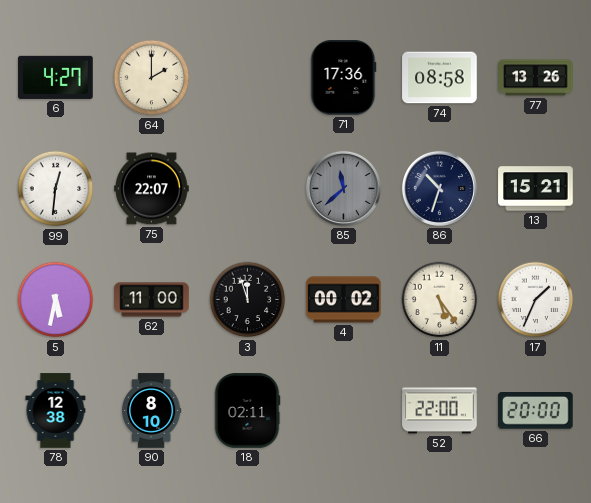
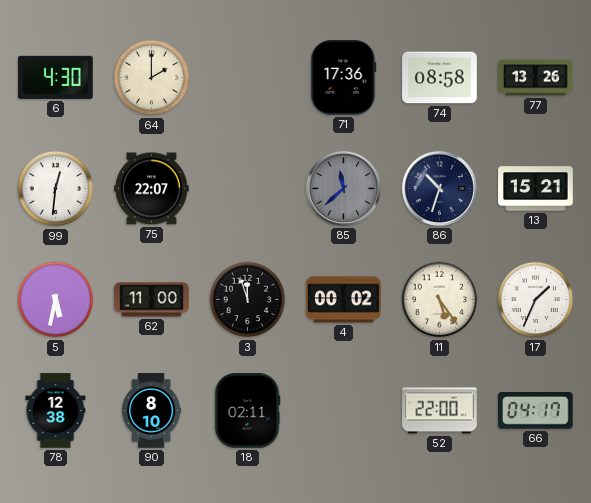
6: 4:27 -> 4:30
66: 20:00 -> 04:17
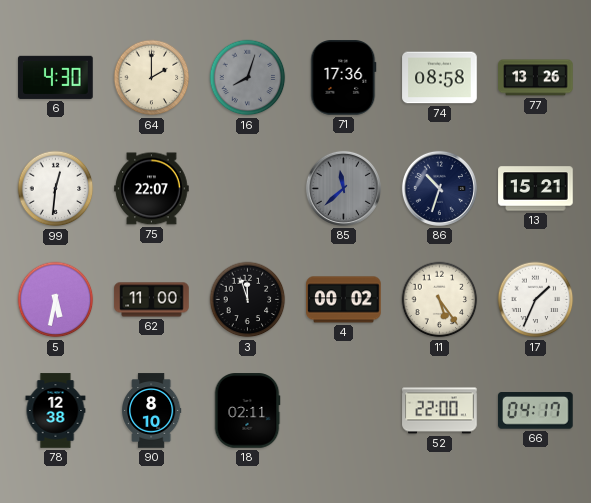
16: none -> 8:03
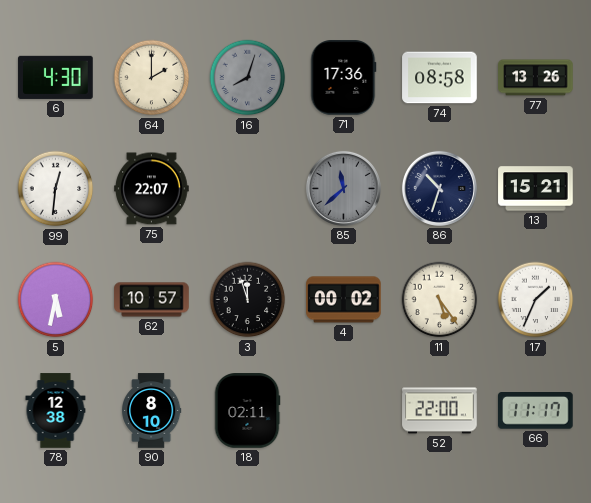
62: 11:00 -> 10:57
66: 04:17 -> 11:17
